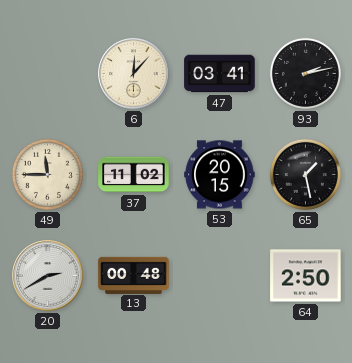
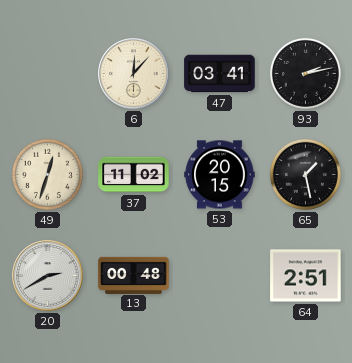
49: 11:45 -> 12:33
64: 2:50 -> 2:51
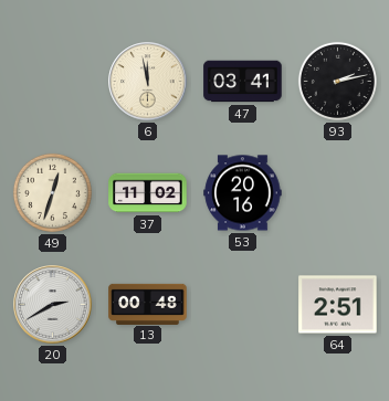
6: 12:07 -> 11:58
53: 20:15 -> 20:16
65: 1:28 -> none
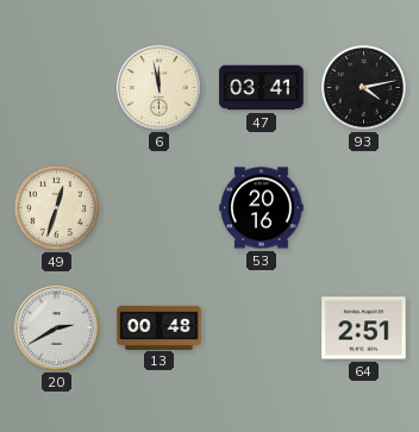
93: 2:13 -> 4:13
37: 11:02 -> none
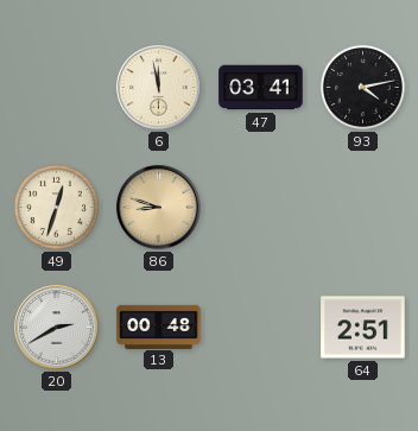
86: none -> 8:48
53: 20:16 -> none
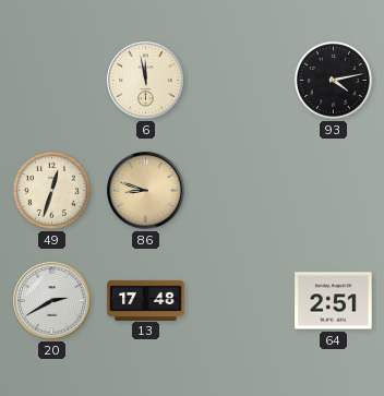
47: 03:41 -> none
13: 00:48 -> 17:48
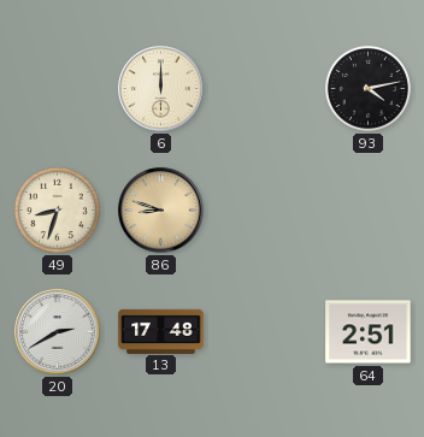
6: 11:58 -> 12:00
49: 12:33 -> 8:33
